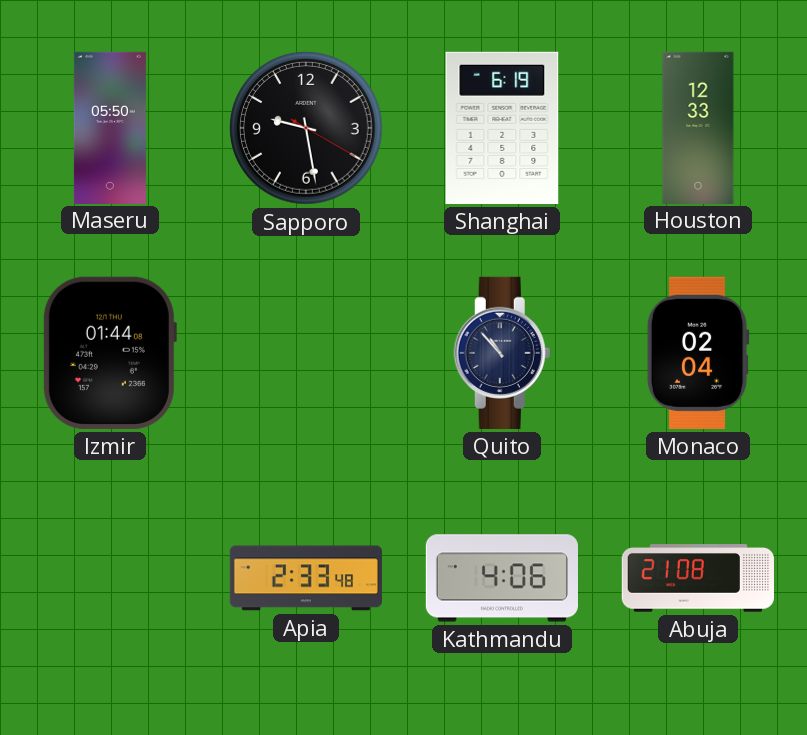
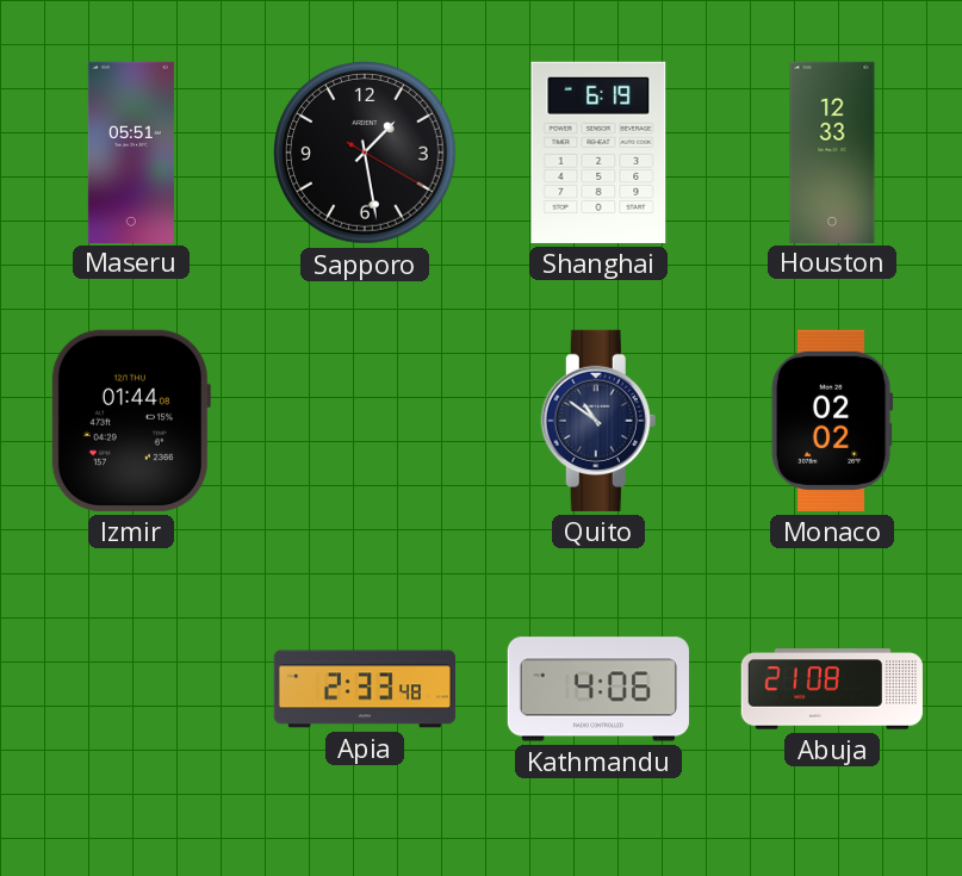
Maseru: 05:50 -> 05:51
Sapporo: 9:28 -> 1:28
Quito: 10:53 -> 10:51
Monaco: 02:04 -> 02:02
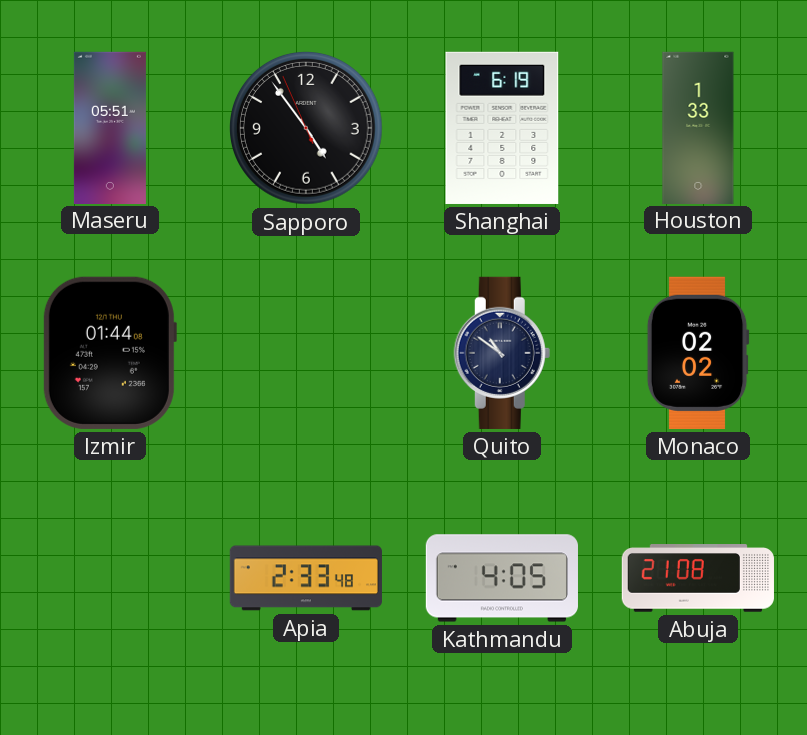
Sapporo: 1:28 -> 4:53
Houston: 12:33 -> 1:33
Kathmandu: 4:06 -> 4:05
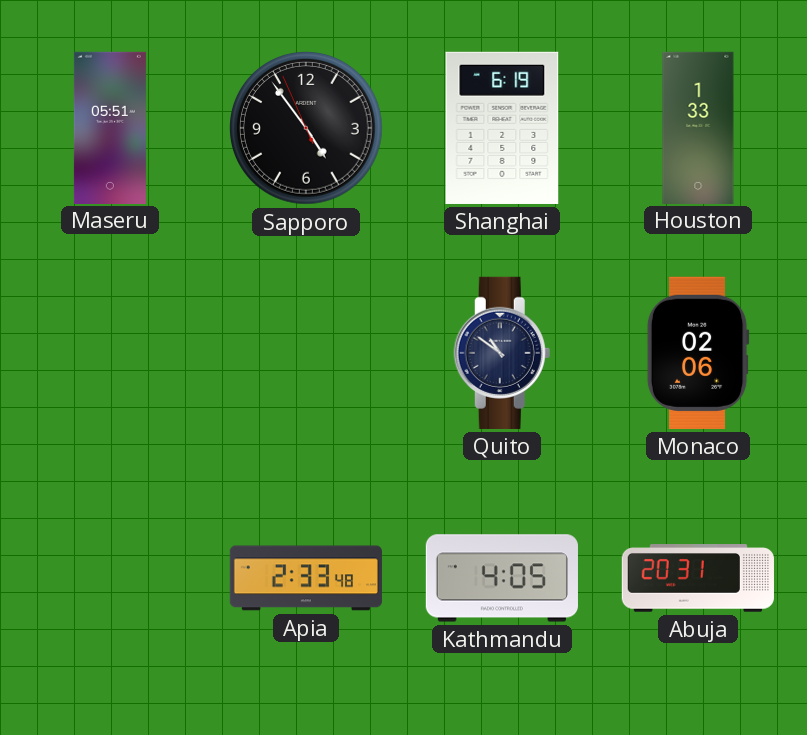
Izmir: 01:44 -> none
Monaco: 02:02 -> 02:06
Abuja: 21:08 -> 20:31
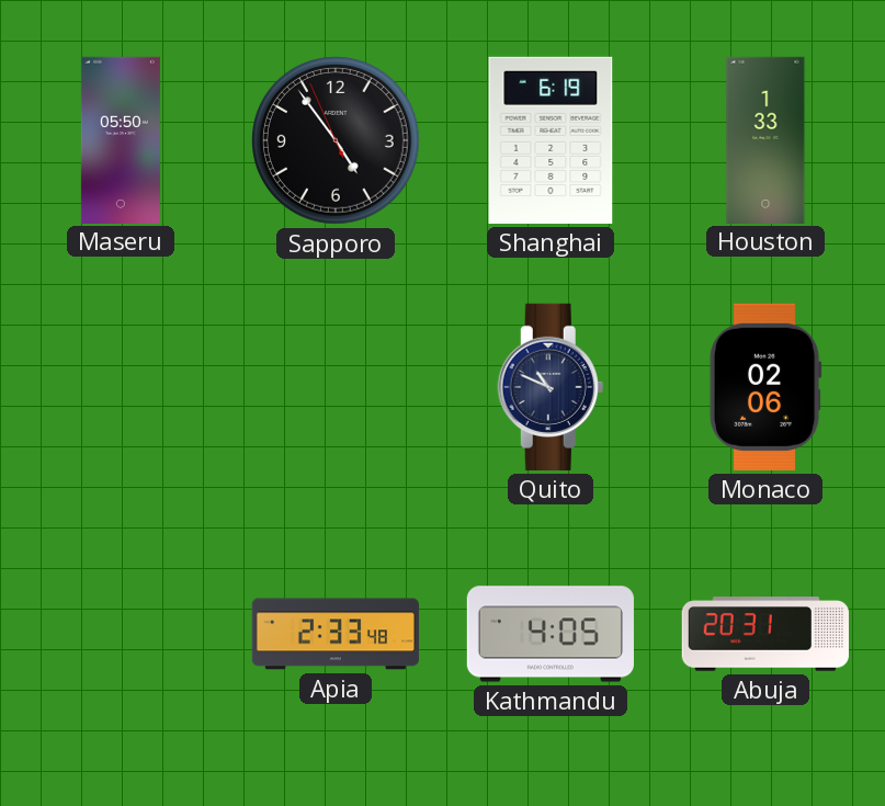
Maseru: 05:51 -> 05:50
Quito: 10:51 -> 10:49
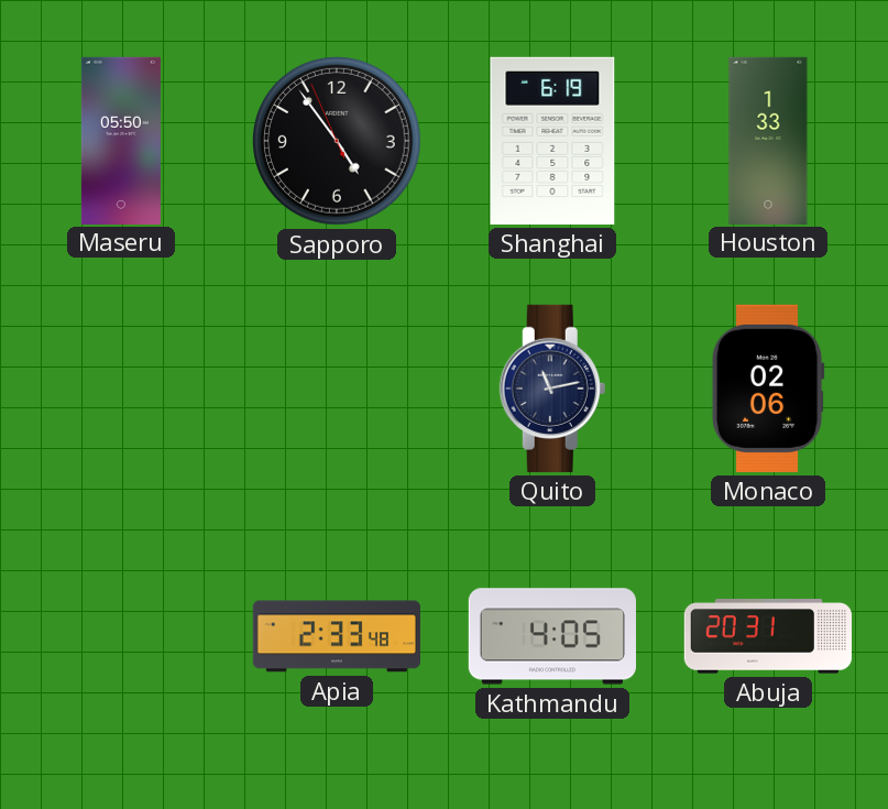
Quito: 10:49 -> 11:13
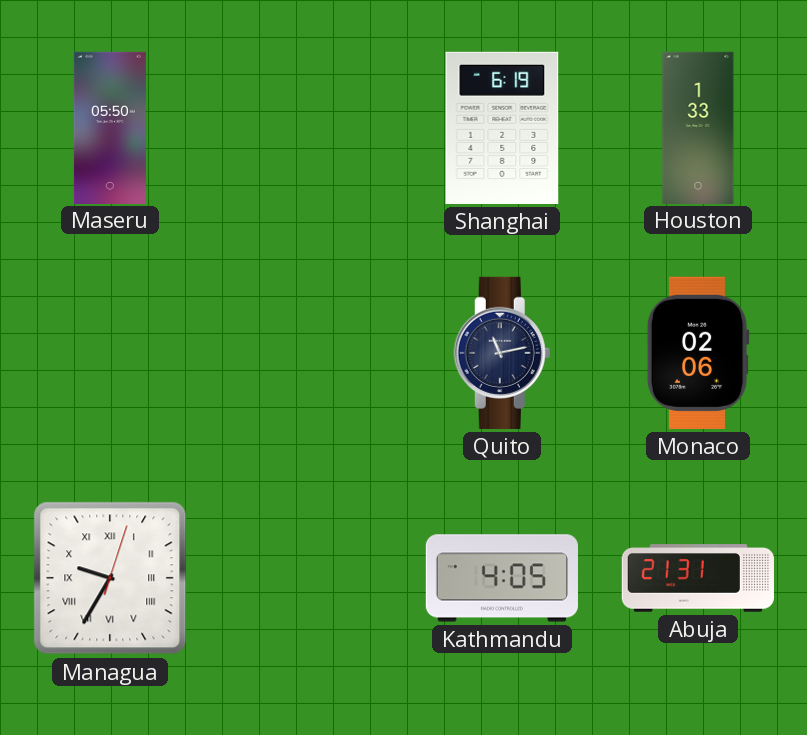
Sapporo: 4:53 -> none
Managua: none -> 9:35
Apia: 2:33 -> none
Abuja: 20:31 -> 21:31
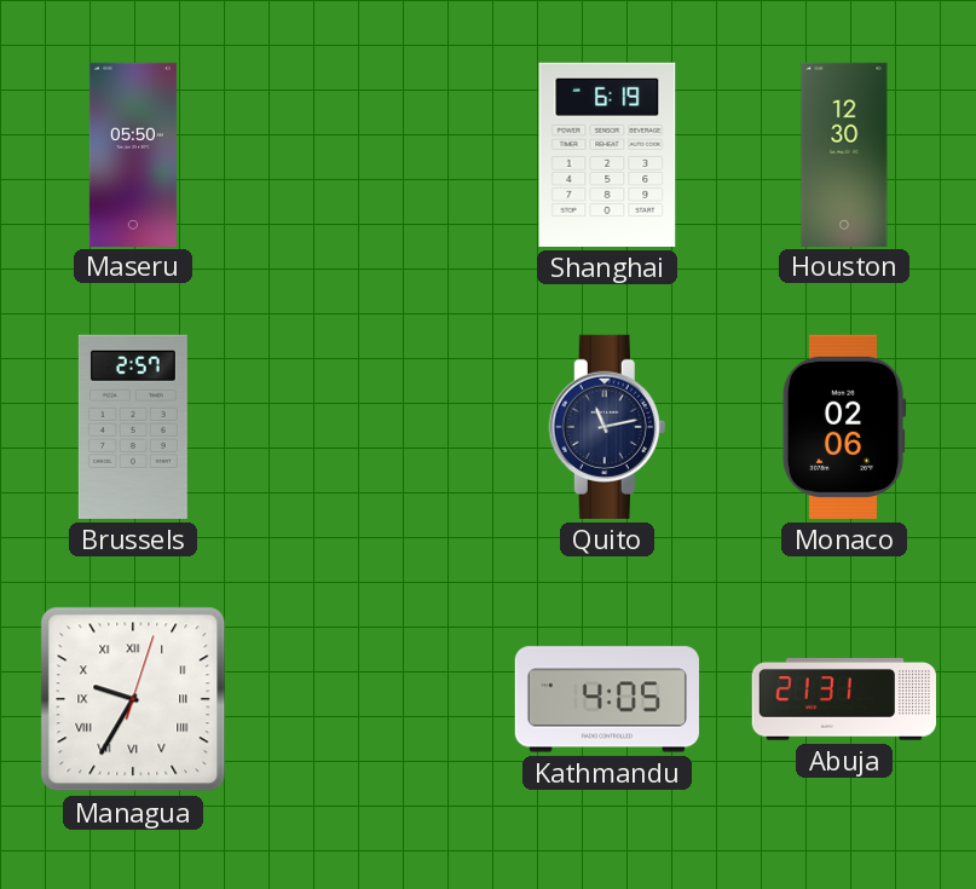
Houston: 1:33 -> 12:30
Brussels: none -> 2:57
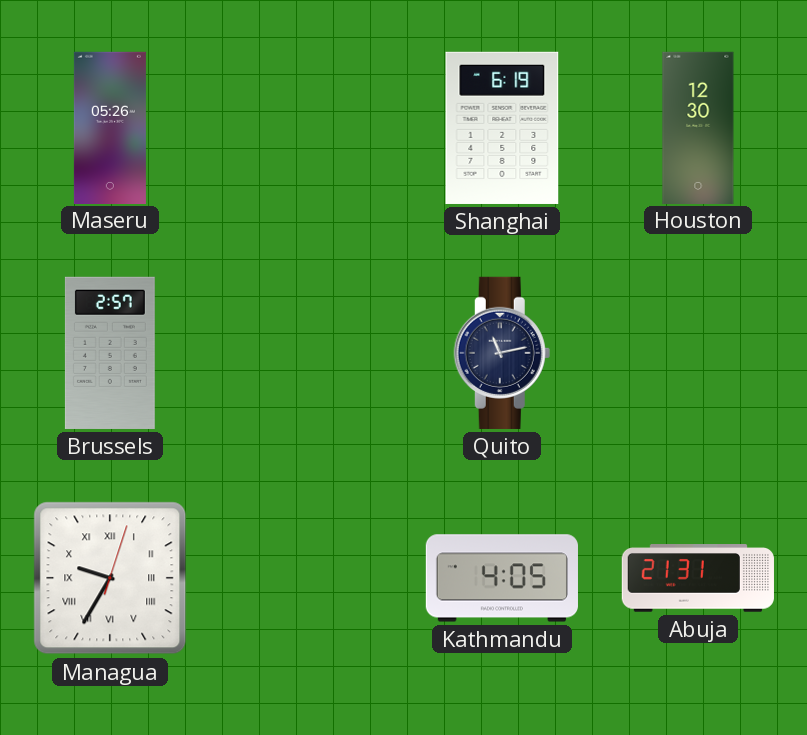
Maseru: 05:50 -> 05:26
Monaco: 02:06 -> none
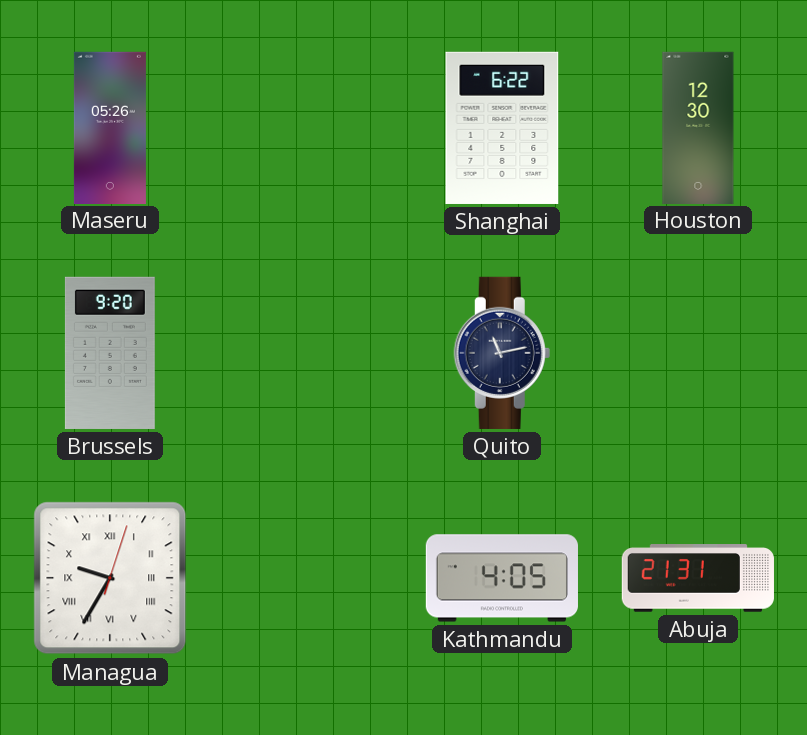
Shanghai: 6:19 -> 6:22
Brussels: 2:57 -> 9:20
